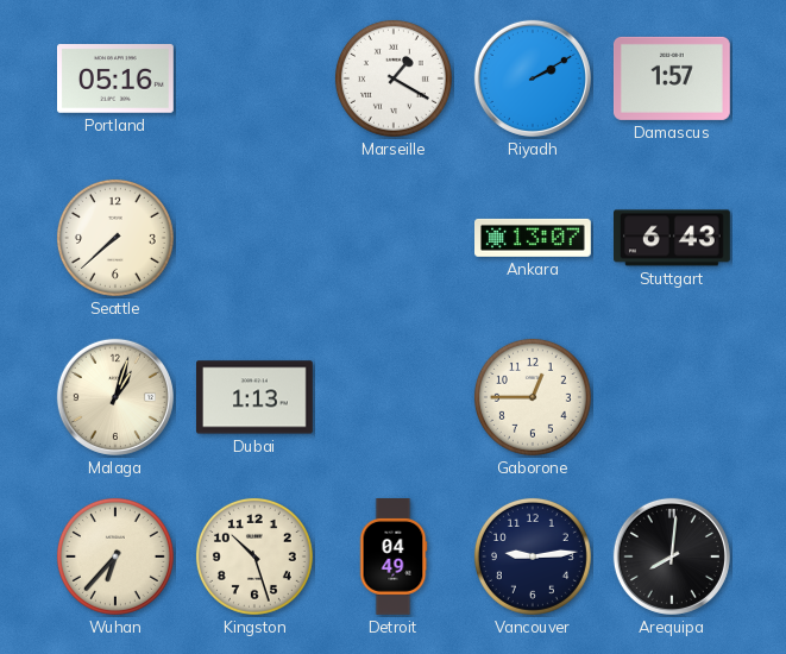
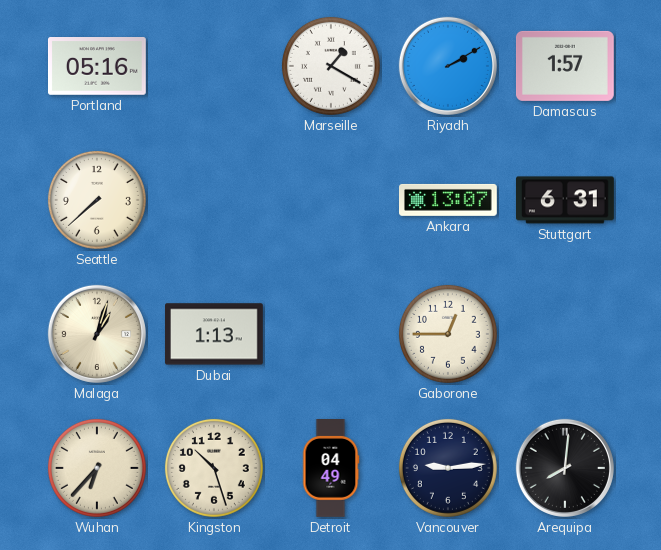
Stuttgart: 6:43 -> 6:31
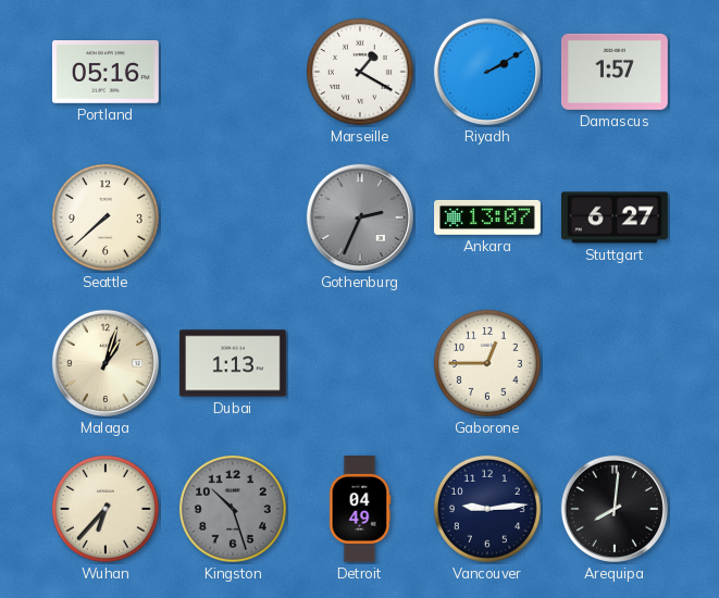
Gothenburg: none -> 2:34
Stuttgart: 6:31 -> 6:27
Kingston dial: cream -> grey
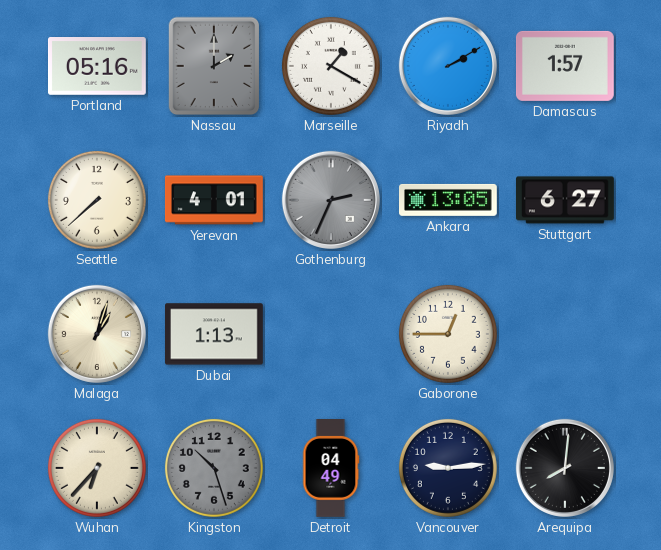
Nassau: none -> 2:00
Yerevan: none -> 4:01
Ankara: 13:07 -> 13:05
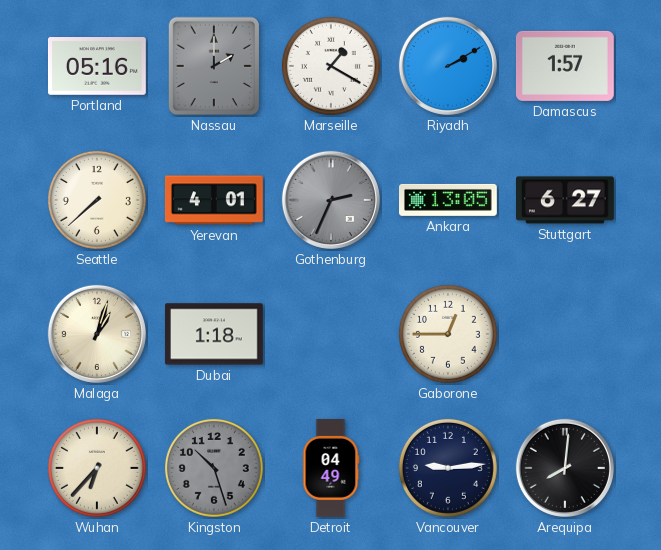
Dubai: 1:13 -> 1:18
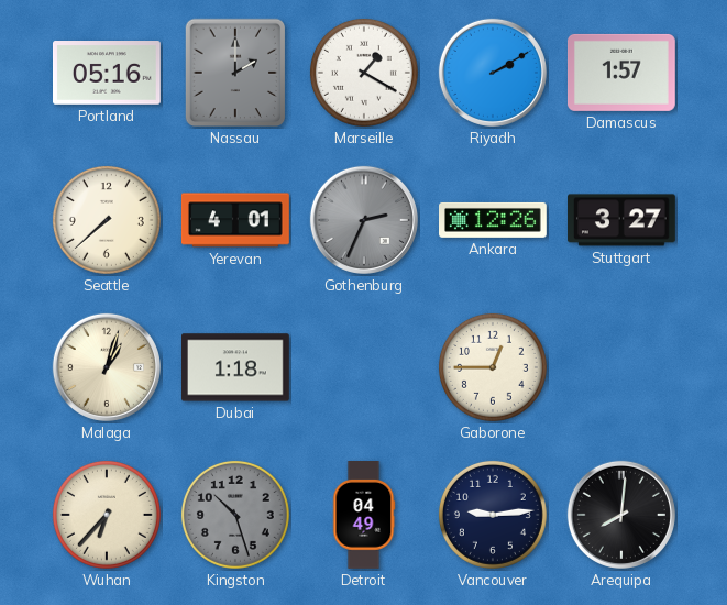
Ankara: 13:05 -> 12:26
Stuttgart: 6:27 -> 3:27
